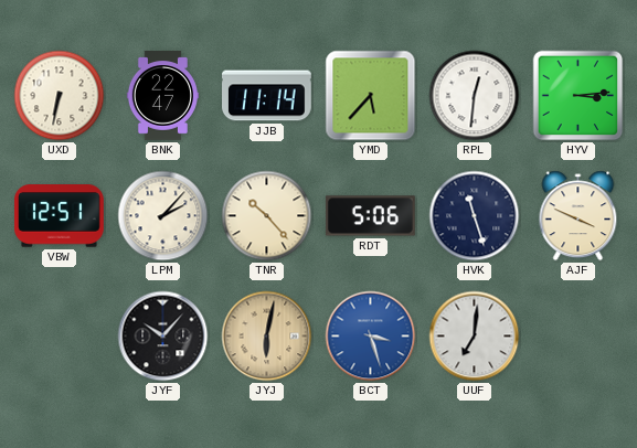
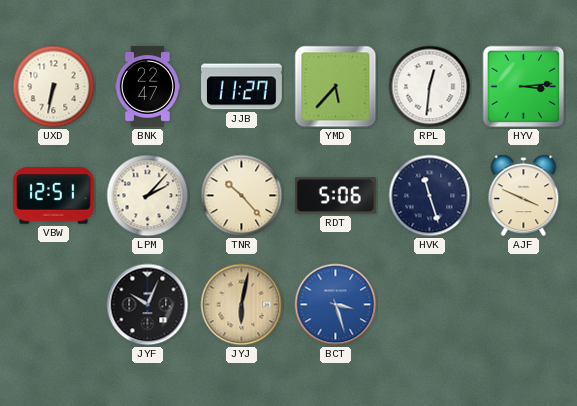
JJB: 11:14 -> 11:27
JYF: 10:07 -> 10:04
UUF: 7:01 -> none
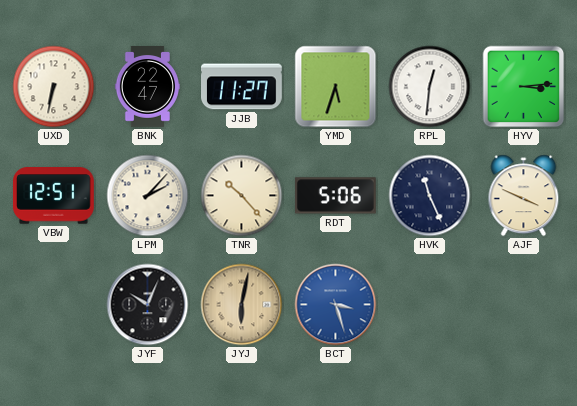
YMD: 5:37 -> 5:33
HVK: 11:27 -> 11:26
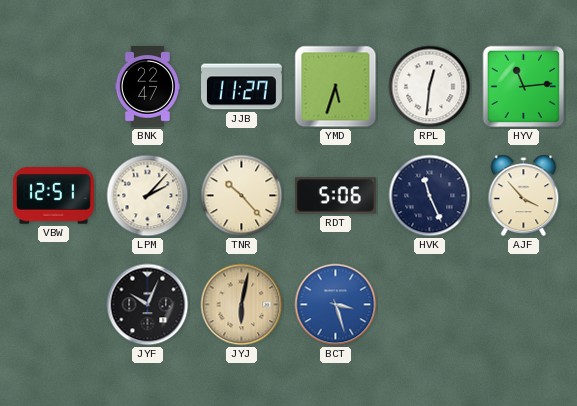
UXD: 6:32 -> none
HYV: 3:14 -> 11:14
AJF: 3:49 -> 3:53
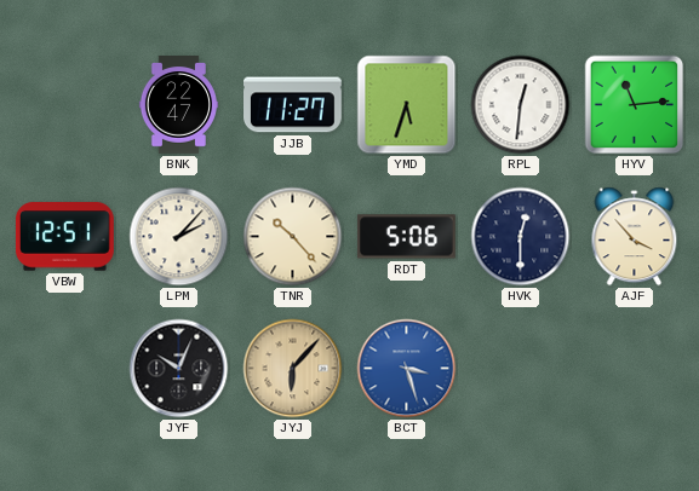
HVK: 11:26 -> 12:30
JYJ: 6:02 -> 6:07
